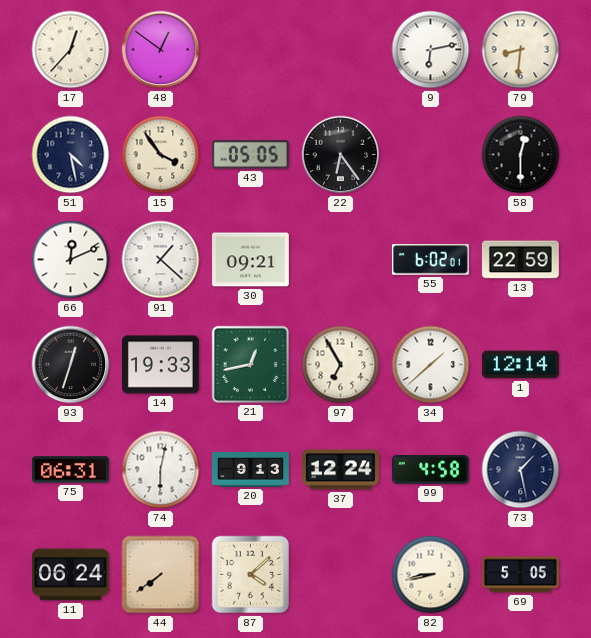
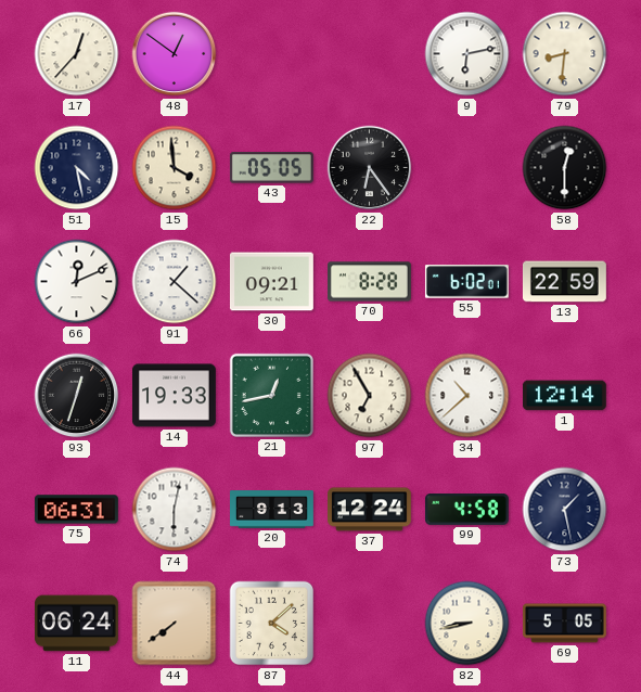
15: 3:54 -> 3:59
70: none -> 8:28
34: 1:38 -> 10:38
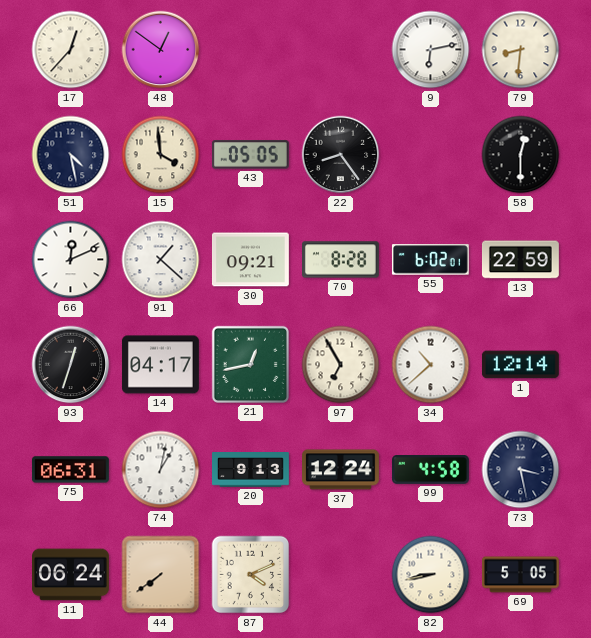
22: 6:24 -> 8:24
14: 19:33 -> 04:17
74: 6:02 -> 1:02
73: 1:28 -> 3:28
87: 4:08 -> 4:11
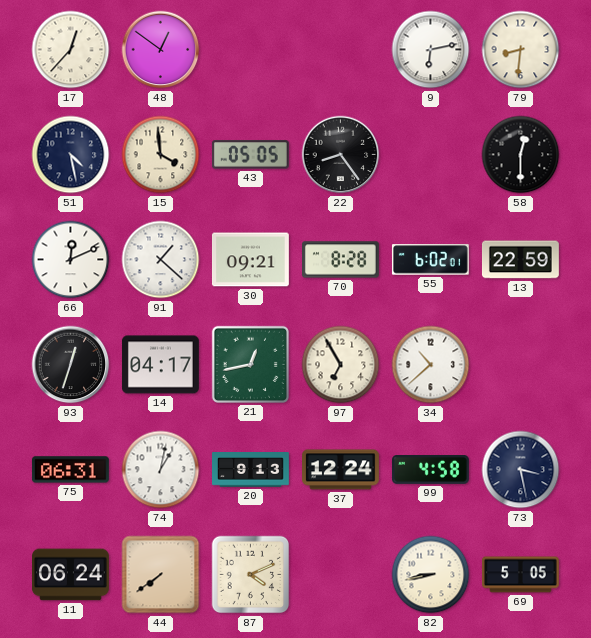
1: 12:14 -> none
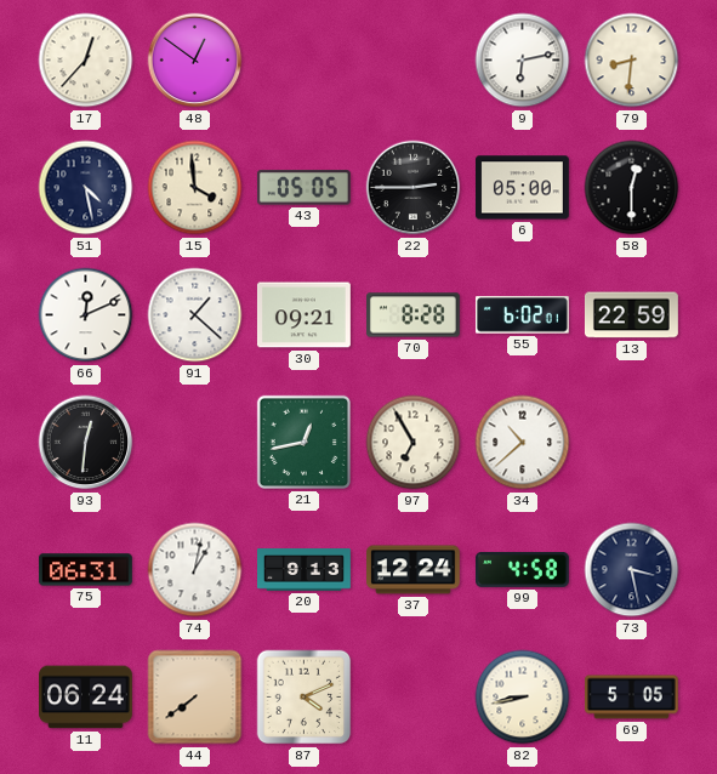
22: 8:24 -> 2:45
6: none -> 05:00
93: 12:33 -> 12:31
14: 04:17 -> none
